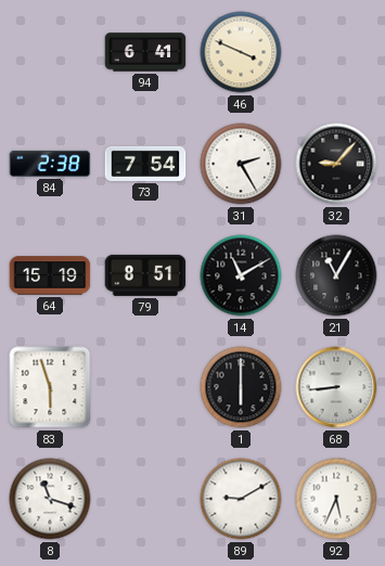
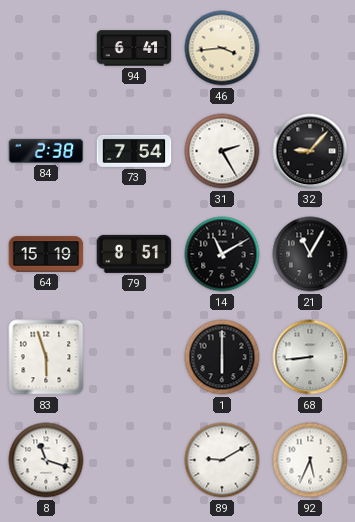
46: 3:49 -> 3:44
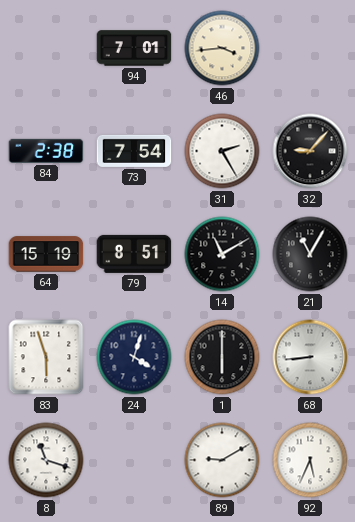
94: 6:41 -> 7:01
24: none -> 4:03
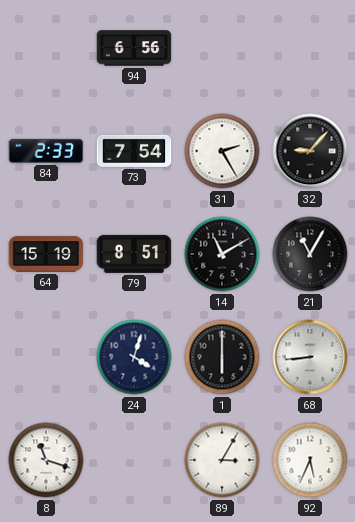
94: 7:01 -> 6:56
46: 3:44 -> none
84: 2:38 -> 2:33
83: 5:57 -> none
89: 9:10 -> 3:05
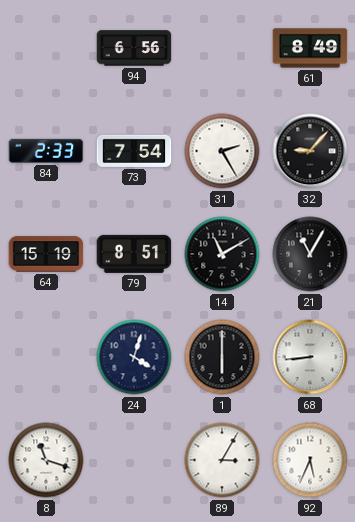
61: none -> 8:49
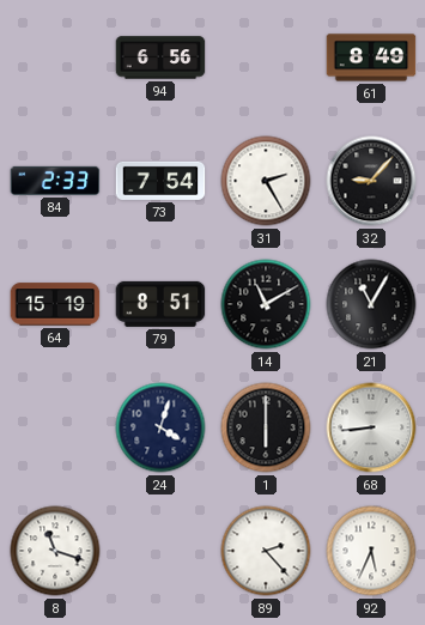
89: 3:05 -> 2:23
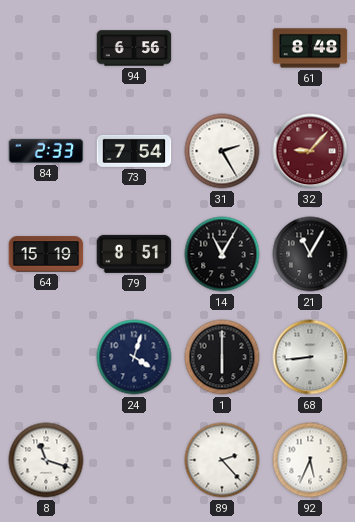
61: 8:49 -> 8:48
32 dial: black -> burgundy
14: 11:10 -> 11:05
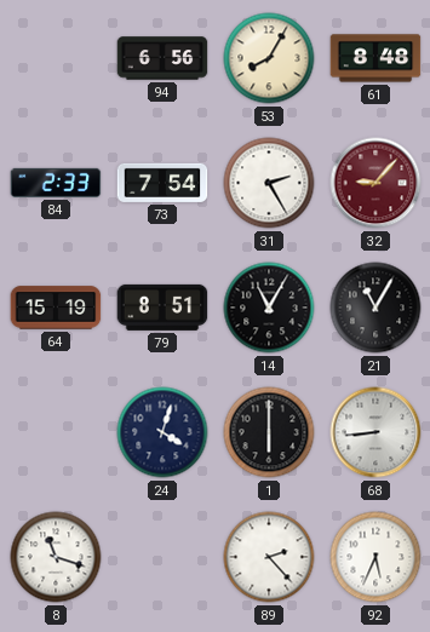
53: none -> 8:05
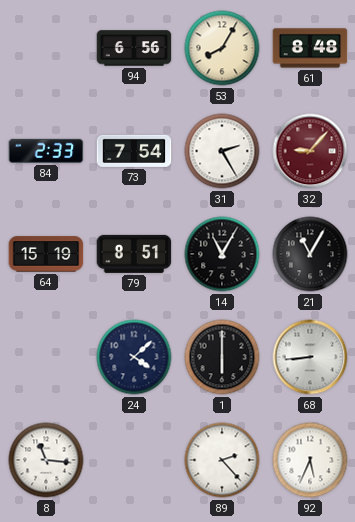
24: 4:03 -> 4:08
8: 11:18 -> 11:16
